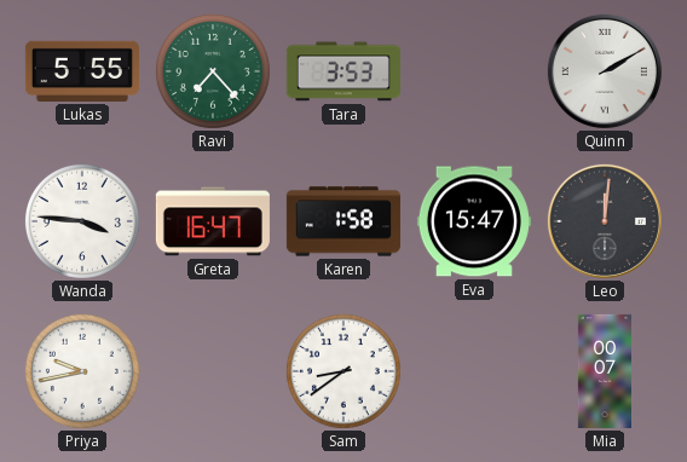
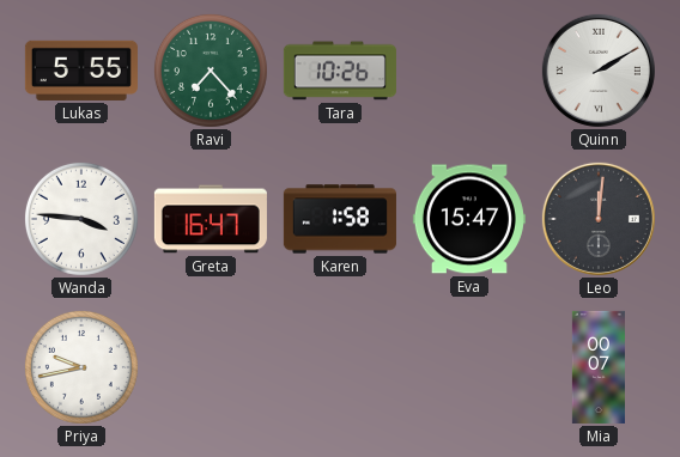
Tara: 3:53 -> 10:26
Sam: 8:39 -> none
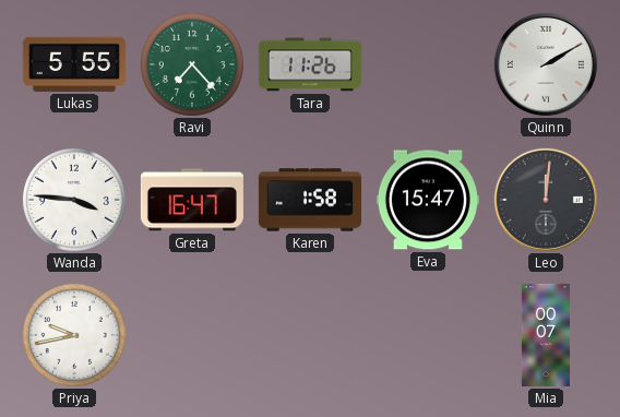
Tara: 10:26 -> 11:26
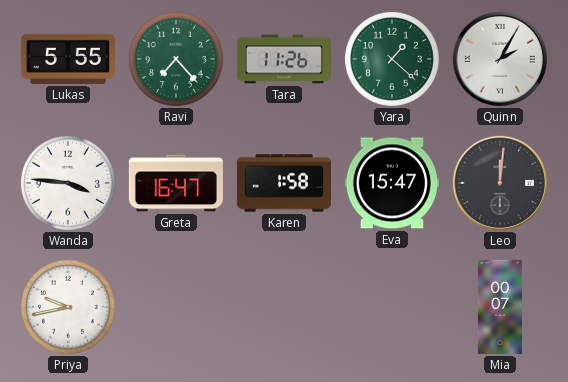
Yara: none -> 1:22
Quinn: 2:10 -> 2:05
